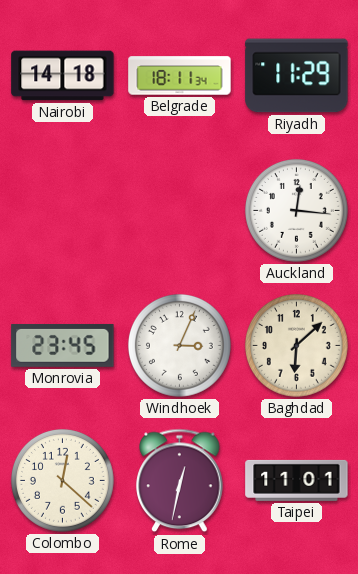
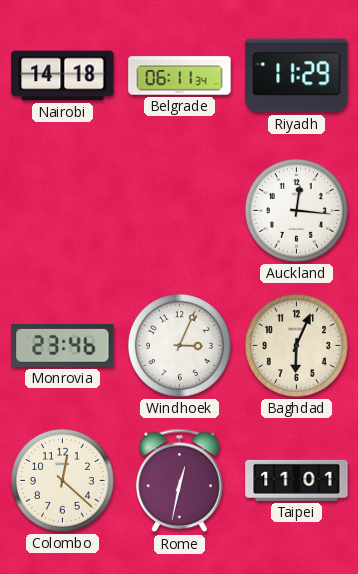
Belgrade: 18:11 -> 06:11
Monrovia: 23:45 -> 23:46
Baghdad: 6:08 -> 6:04
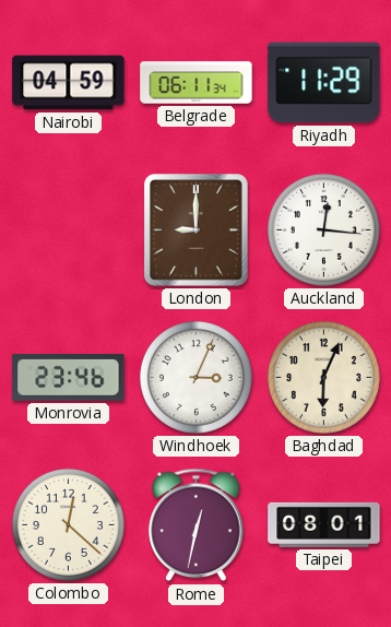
Nairobi: 14:18 -> 04:59
London: none -> 9:00
Taipei: 11:01 -> 08:01
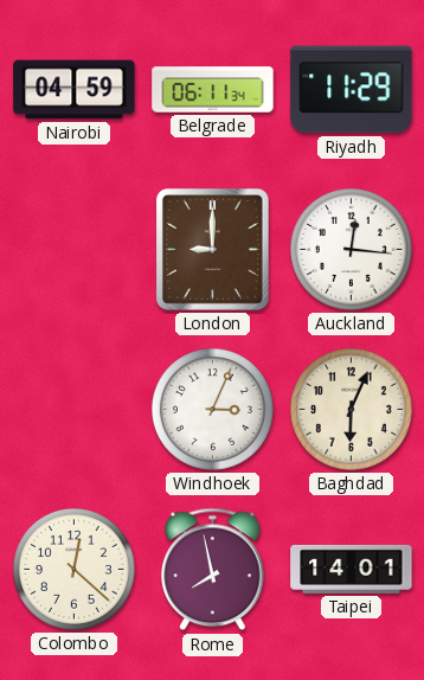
Monrovia: 23:46 -> none
Rome: 12:32 -> 7:58
Taipei: 08:01 -> 14:01
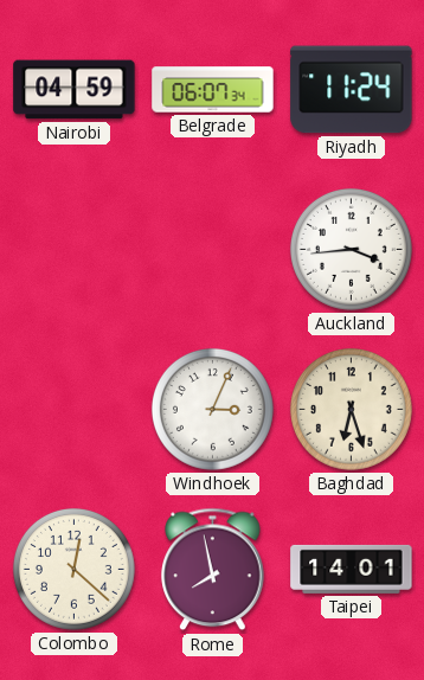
Belgrade: 06:11 -> 06:07
Riyadh: 11:29 -> 11:24
London: 9:00 -> none
Auckland: 12:16 -> 3:44
Baghdad: 6:04 -> 6:27
